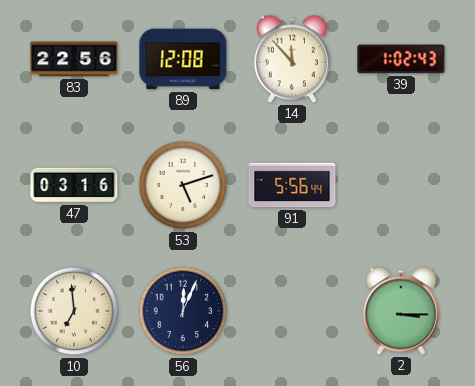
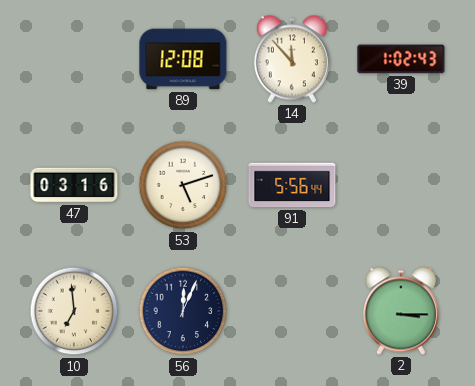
83: 22:56 -> none
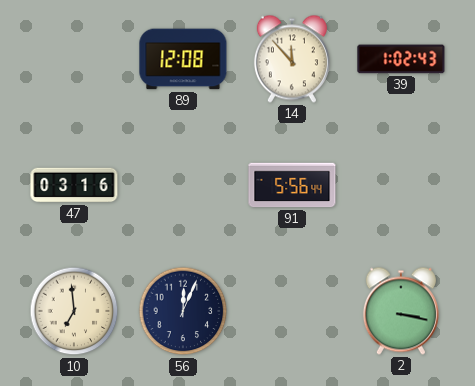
53: 5:12 -> none
2: 3:15 -> 3:17
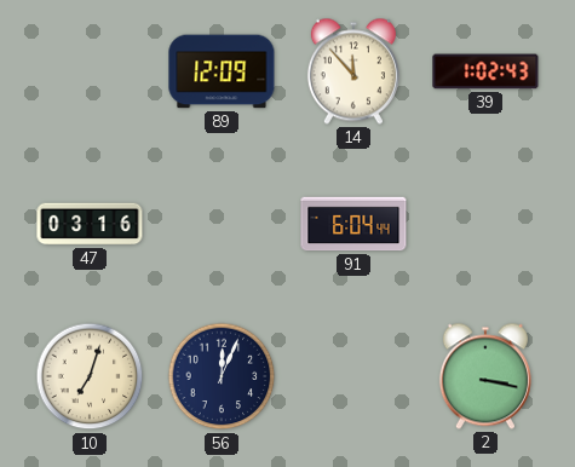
89: 12:08 -> 12:09
91: 5:56 -> 6:04
10: 6:59 -> 7:03
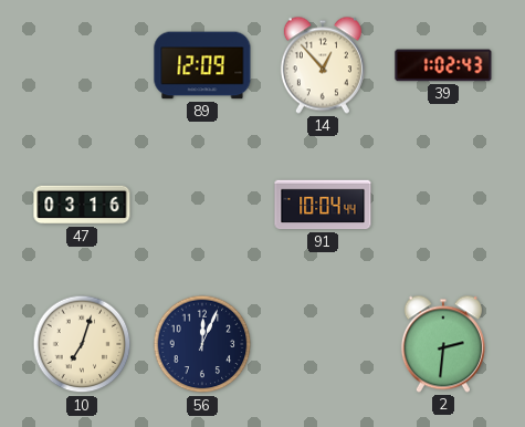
14: 11:53 -> 12:53
91: 6:04 -> 10:04
2: 3:17 -> 2:31
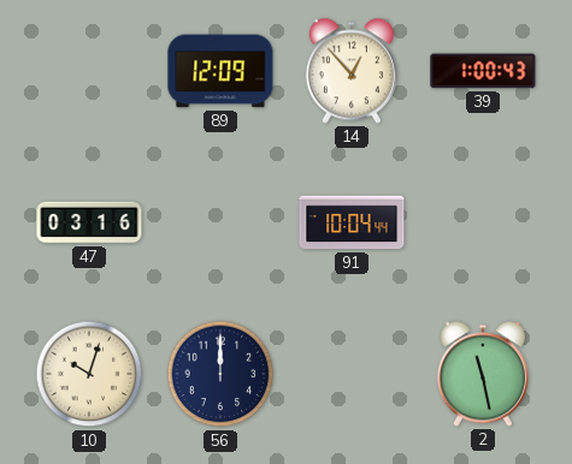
39: 1:02 -> 1:00
10: 7:03 -> 10:03
56: 12:04 -> 12:00
2: 2:31 -> 11:28
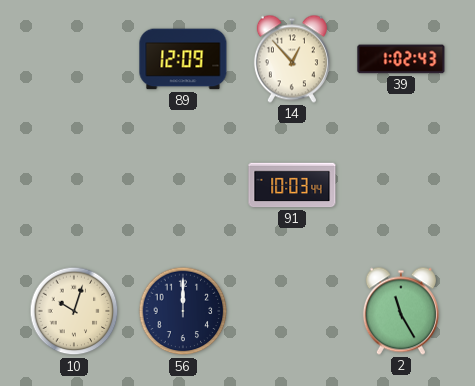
39: 1:00 -> 1:02
47: 03:16 -> none
91: 10:04 -> 10:03
2: 11:28 -> 11:25
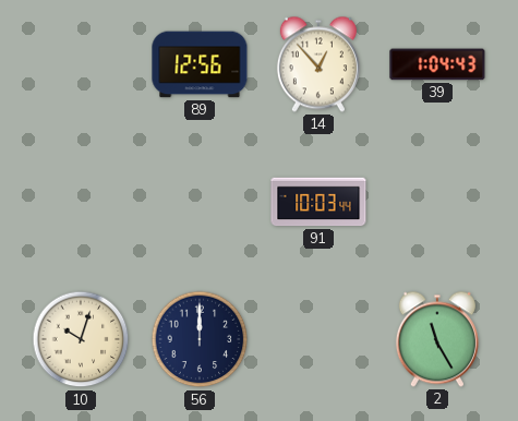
89: 12:09 -> 12:56
39: 1:02 -> 1:04
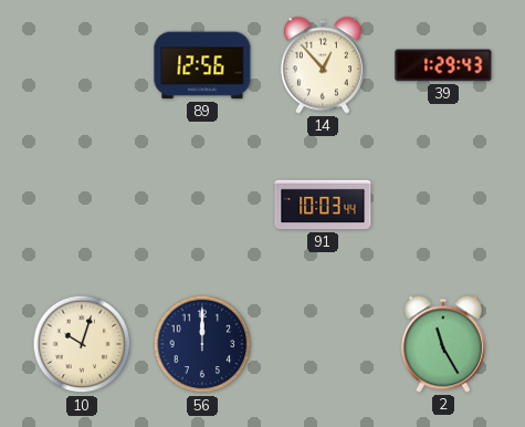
39: 1:04 -> 1:29
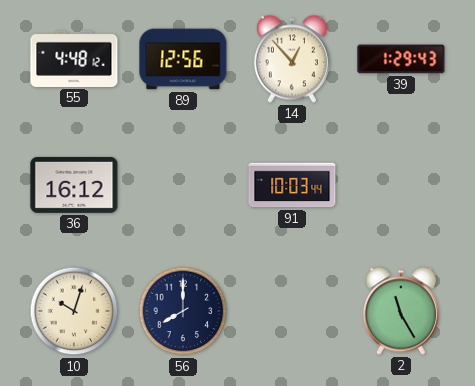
55: none -> 4:48
36: none -> 16:12
56: 12:00 -> 8:00
